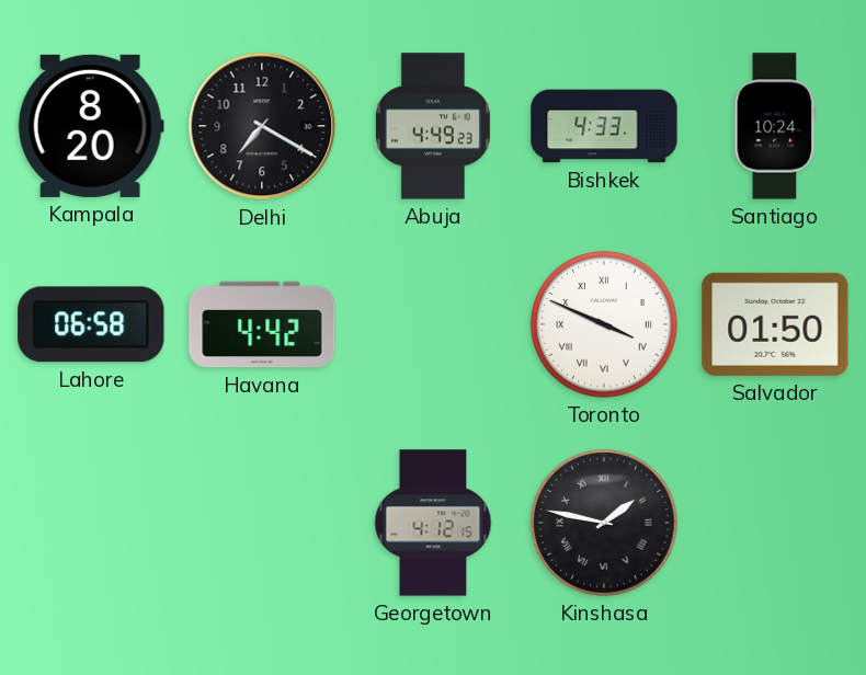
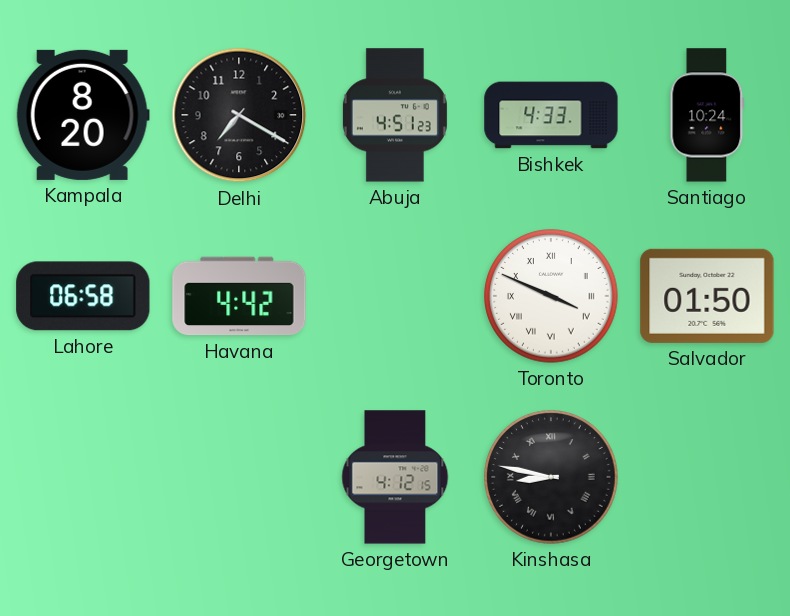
Abuja: 4:49 -> 4:51
Kinshasa: 1:47 -> 8:47
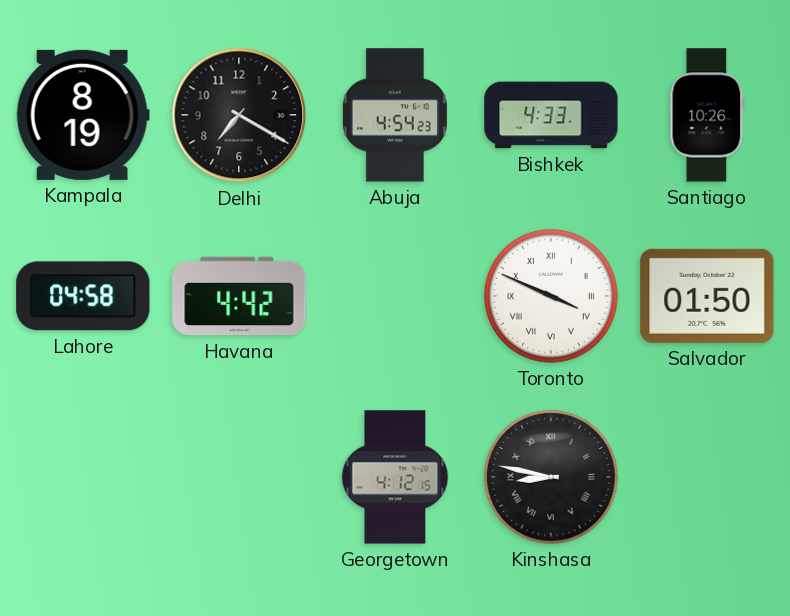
Kampala: 8:20 -> 8:19
Abuja: 4:51 -> 4:54
Santiago: 10:24 -> 10:26
Lahore: 06:58 -> 04:58
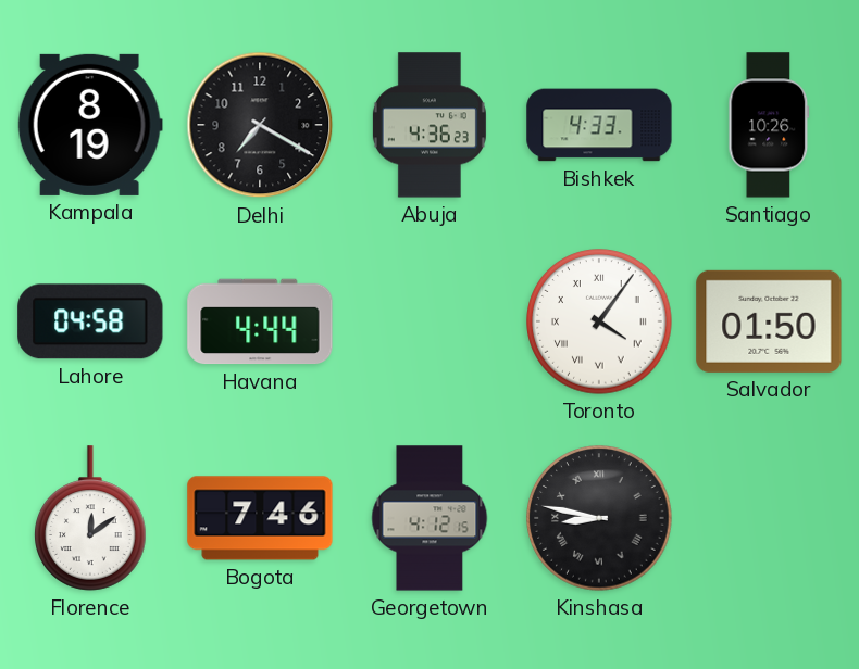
Abuja: 4:54 -> 4:36
Havana: 4:42 -> 4:44
Toronto: 3:49 -> 4:06
Florence: none -> 12:09
Bogota: none -> 7:46
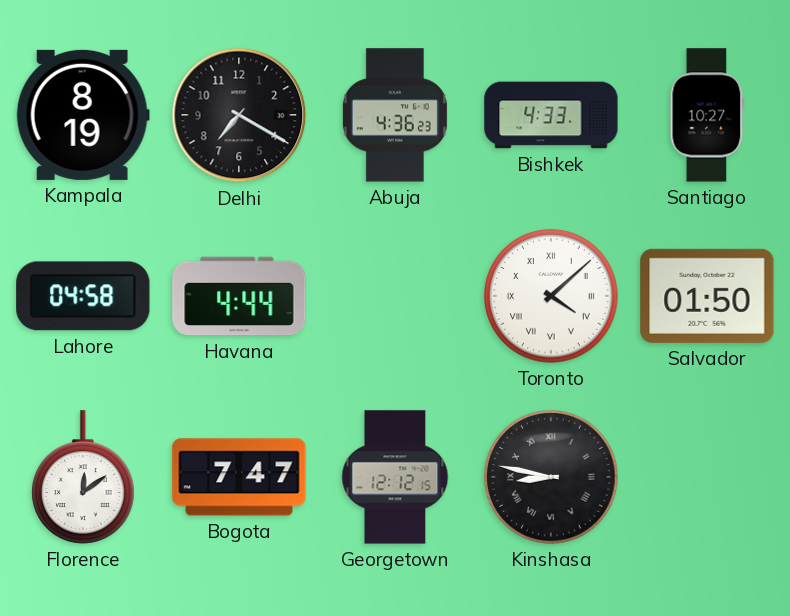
Santiago: 10:26 -> 10:27
Toronto: 4:06 -> 4:08
Bogota: 7:46 -> 7:47
Georgetown: 4:12 -> 12:12
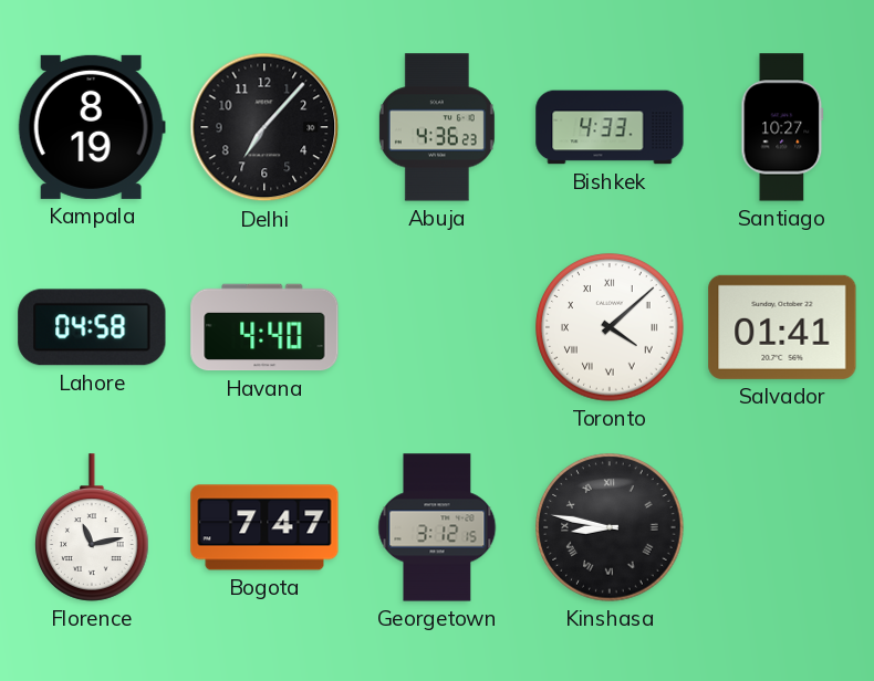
Delhi: 7:20 -> 7:07
Havana: 4:44 -> 4:40
Salvador: 01:50 -> 01:41
Florence: 12:09 -> 11:13
Georgetown: 12:12 -> 3:12
